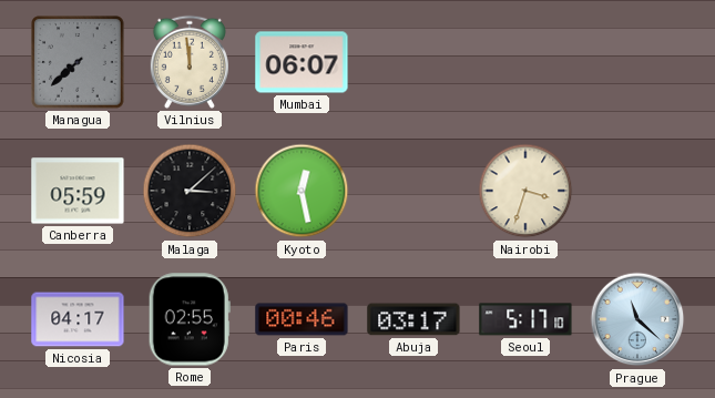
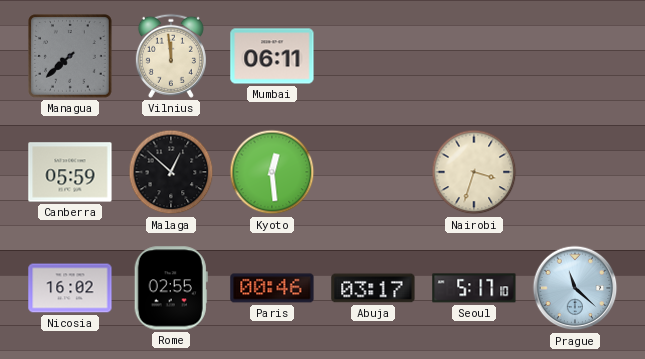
Mumbai: 06:07 -> 06:11
Malaga: 3:08 -> 12:52
Kyoto: 12:28 -> 12:29
Nicosia: 04:17 -> 16:02
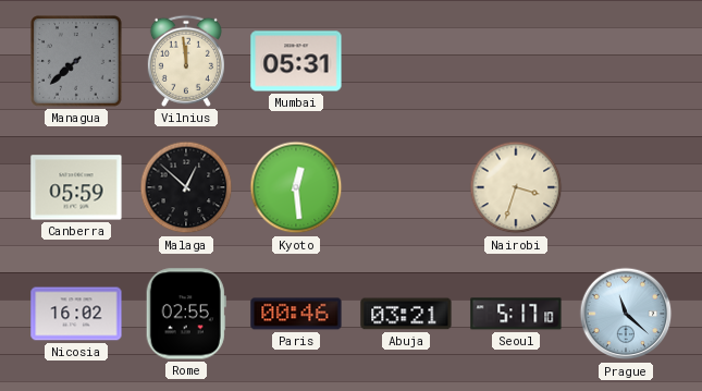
Mumbai: 06:11 -> 05:31
Abuja: 03:17 -> 03:21
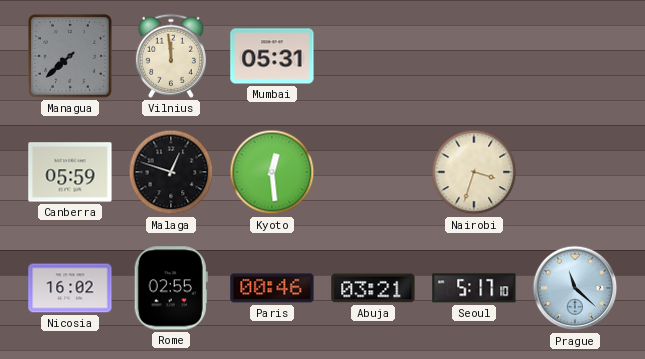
Malaga: 12:52 -> 12:48
